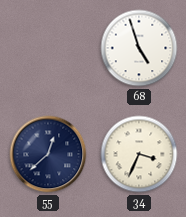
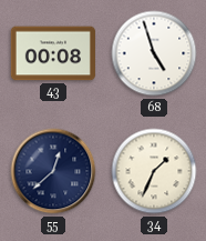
43: none -> 00:08
34: 3:34 -> 1:34
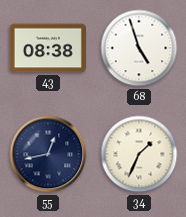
43: 00:08 -> 08:38
55: 12:38 -> 12:43
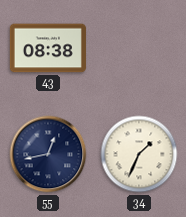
68: 4:57 -> none
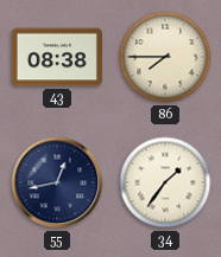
86: none -> 7:45
34: 1:34 -> 1:36
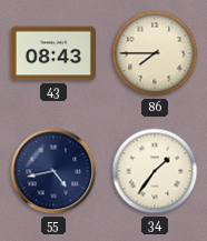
43: 08:38 -> 08:43
55: 12:43 -> 4:43
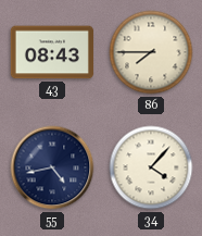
34: 1:36 -> 4:07
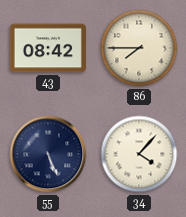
43: 08:43 -> 08:42
55: 4:43 -> 5:26
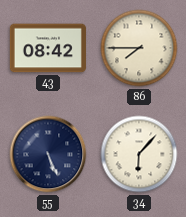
34: 4:07 -> 6:07
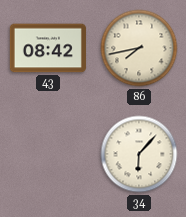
86: 7:45 -> 7:43
55: 5:26 -> none
